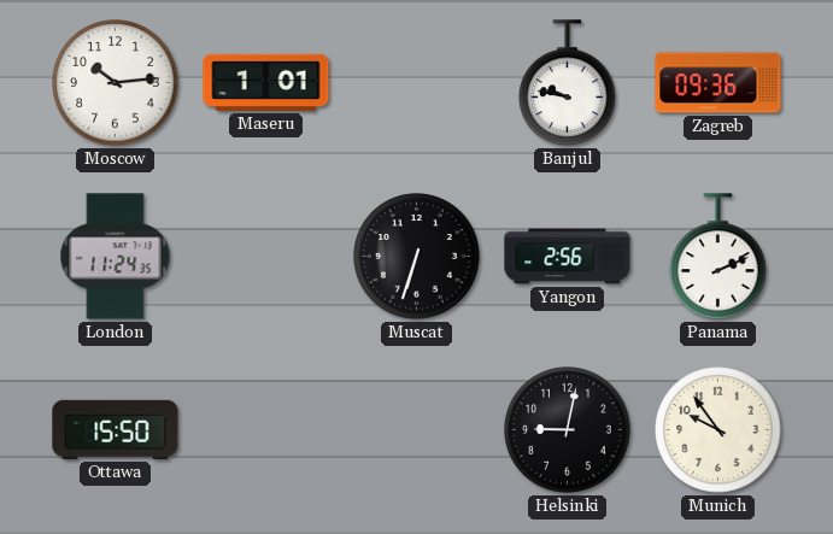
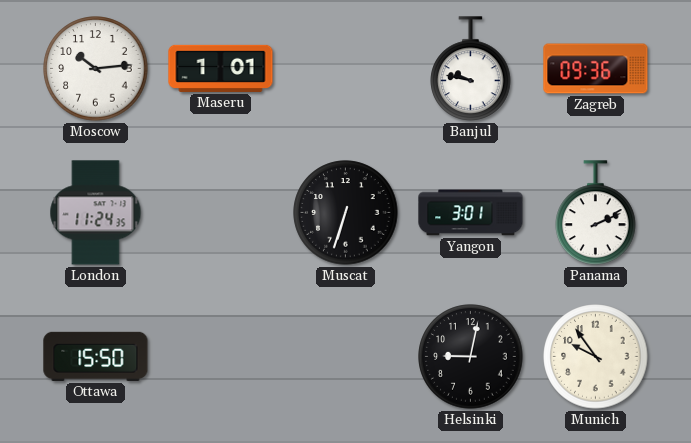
Yangon: 2:56 -> 3:01
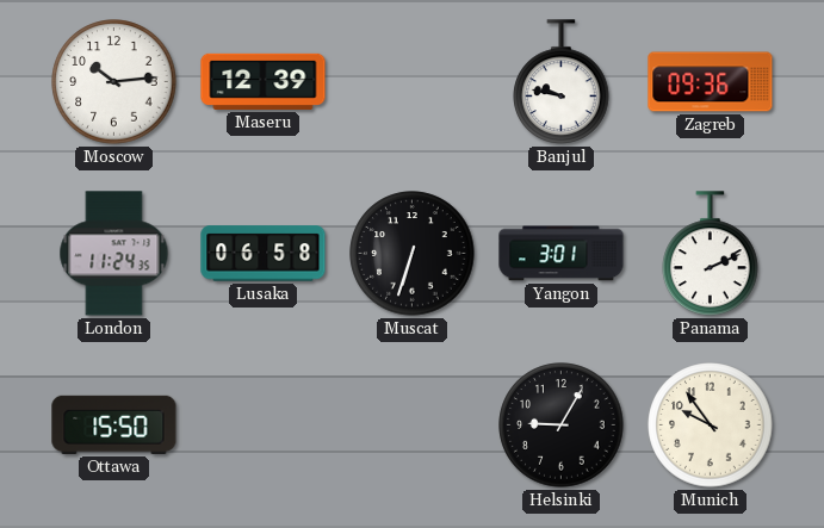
Maseru: 1:01 -> 12:39
Lusaka: none -> 06:58
Helsinki: 9:02 -> 9:05
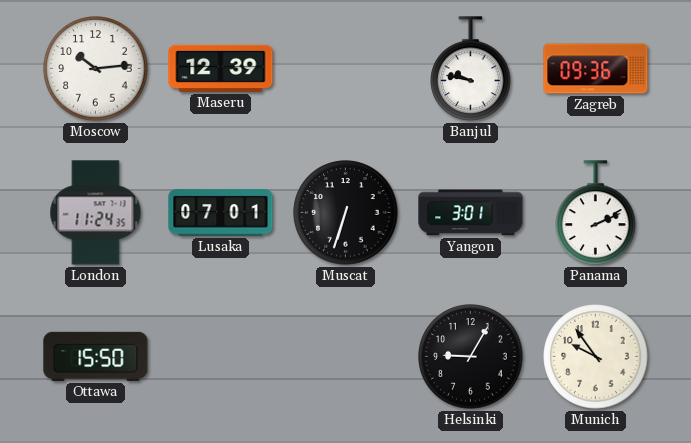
Lusaka: 06:58 -> 07:01
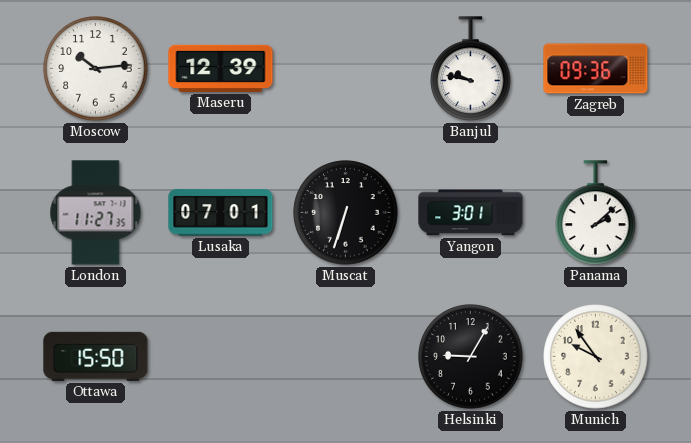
London: 11:24 -> 11:27
Panama: 2:11 -> 2:08
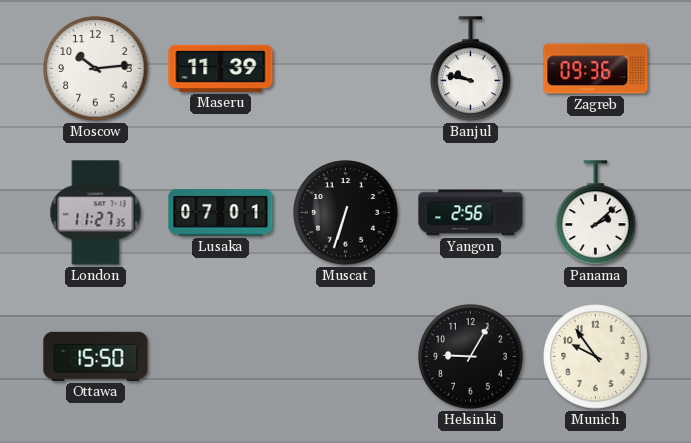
Maseru: 12:39 -> 11:39
Yangon: 3:01 -> 2:56
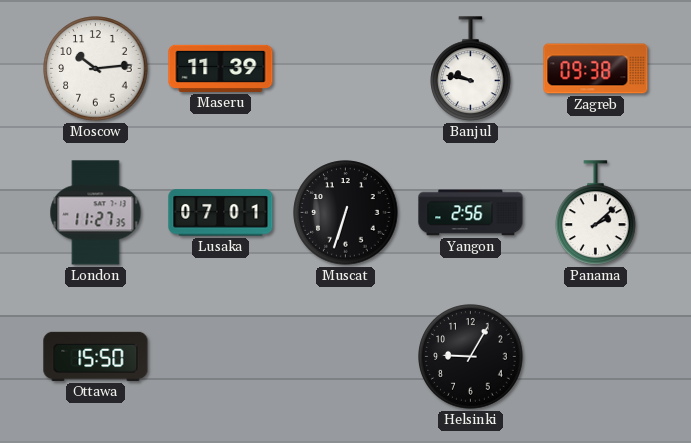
Zagreb: 09:36 -> 09:38
Munich: 9:54 -> none
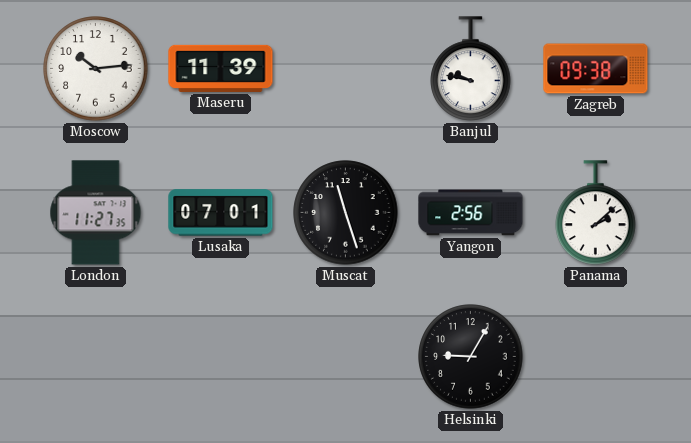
Muscat: 6:33 -> 11:27
Ottawa: 15:50 -> none
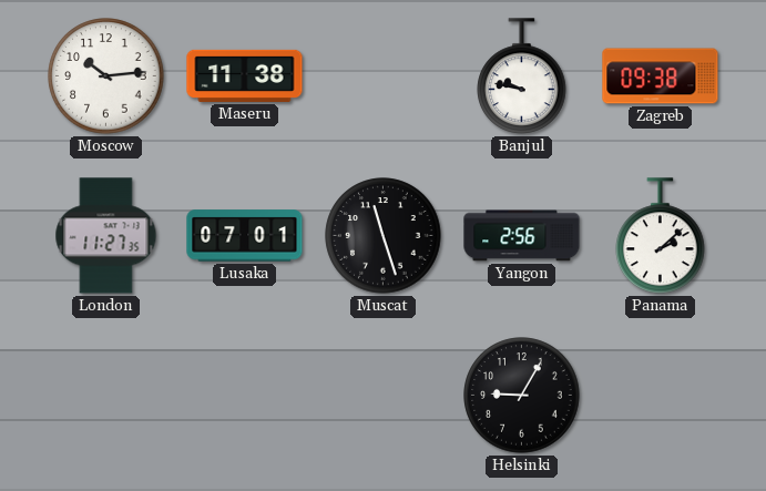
Maseru: 11:39 -> 11:38
